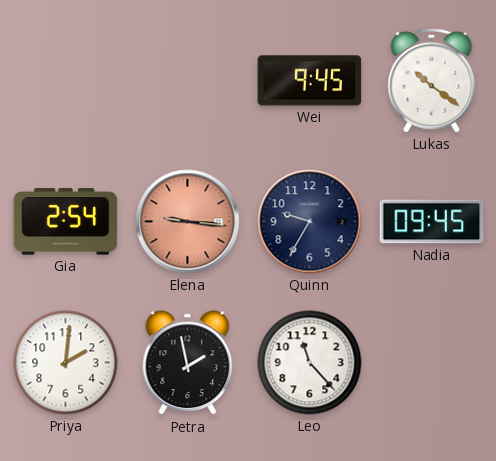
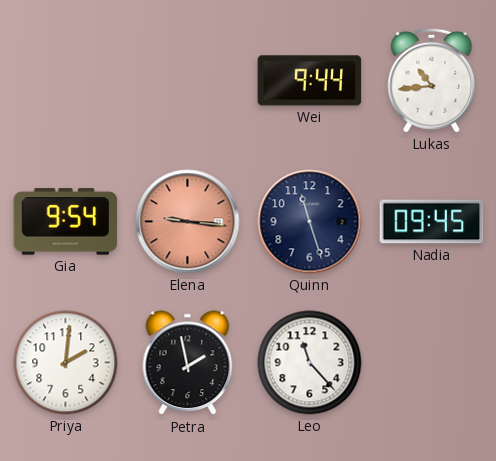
Wei: 9:45 -> 9:44
Lukas: 10:21 -> 10:44
Gia: 2:54 -> 9:54
Quinn: 9:35 -> 11:27
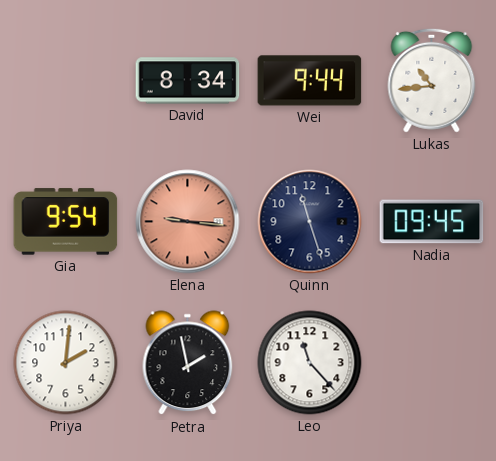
David: none -> 8:34
